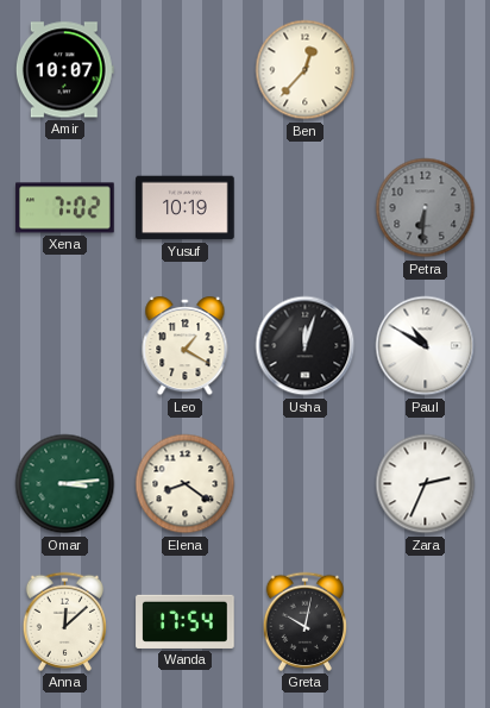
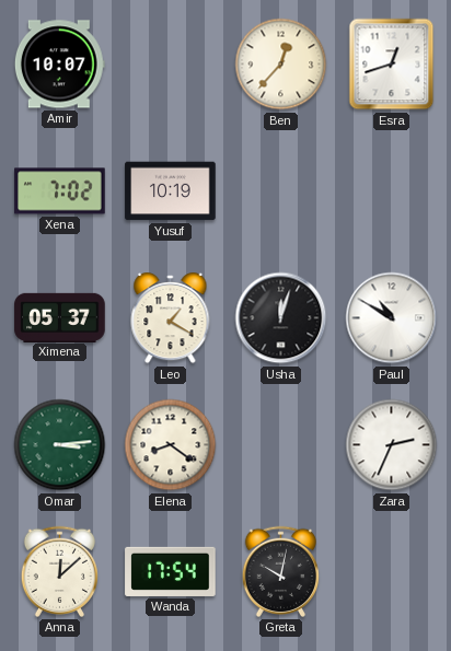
Esra: none -> 12:42
Petra: 6:31 -> none
Ximena: none -> 05:37
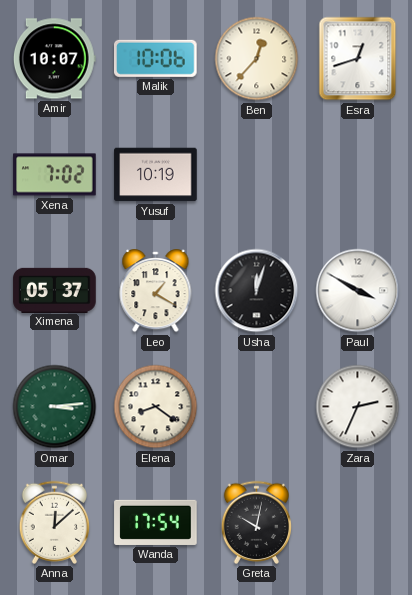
Malik: none -> 10:06
Paul: 10:50 -> 3:50
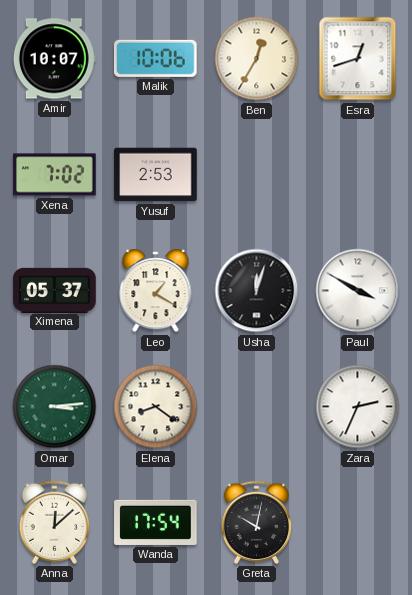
Ben: 12:37 -> 12:35
Yusuf: 10:19 -> 2:53
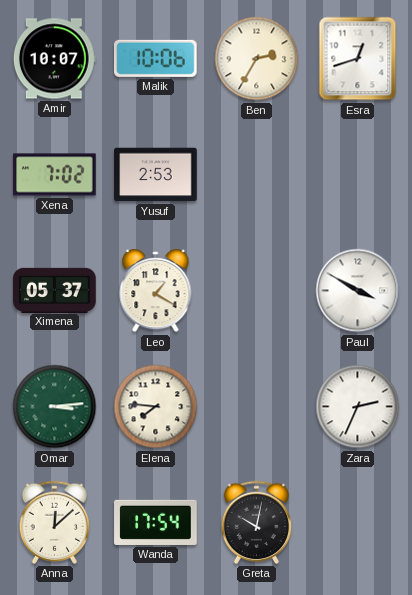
Ben: 12:35 -> 2:35
Usha: 12:03 -> none
Elena: 8:21 -> 7:46
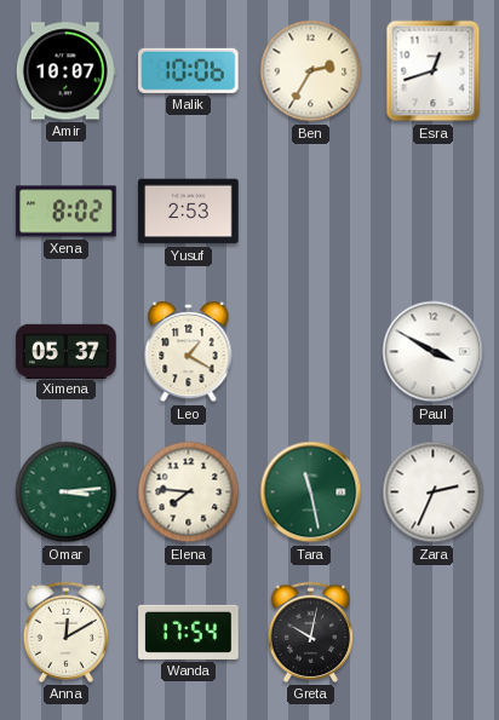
Xena: 7:02 -> 8:02
Tara: none -> 11:28
Anna: 12:08 -> 12:10
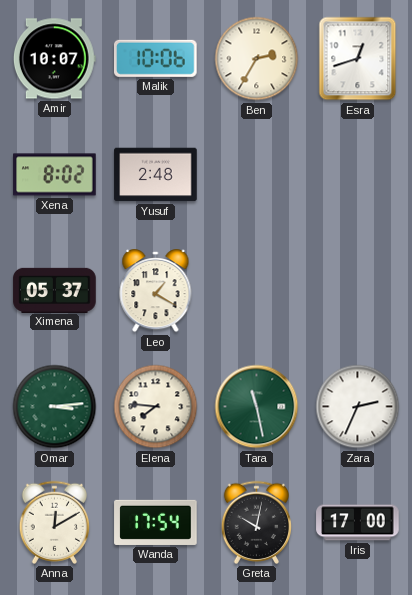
Yusuf: 2:53 -> 2:48
Paul: 3:50 -> none
Iris: none -> 17:00
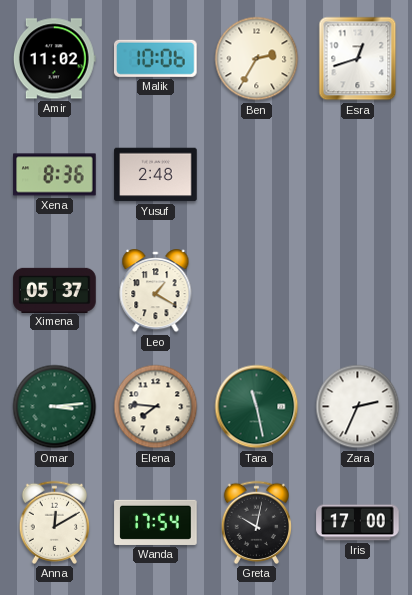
Amir: 10:07 -> 11:02
Xena: 8:02 -> 8:36
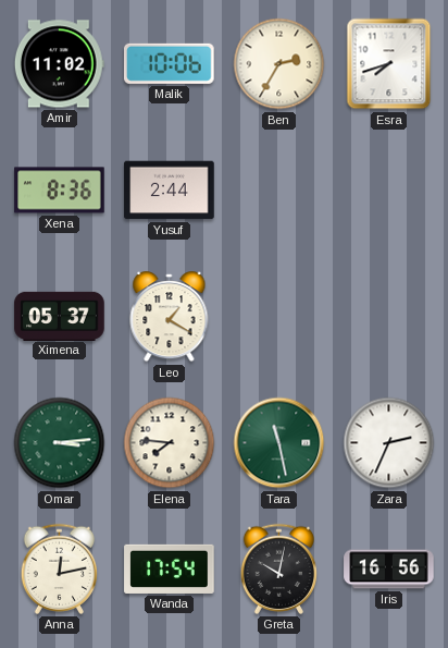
Esra: 12:42 -> 7:42
Yusuf: 2:48 -> 2:44
Anna: 12:10 -> 12:13
Iris: 17:00 -> 16:56
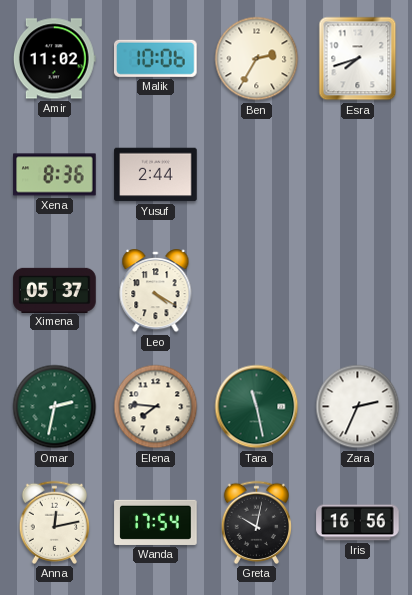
Leo: 1:20 -> 4:20
Omar: 3:14 -> 2:32
